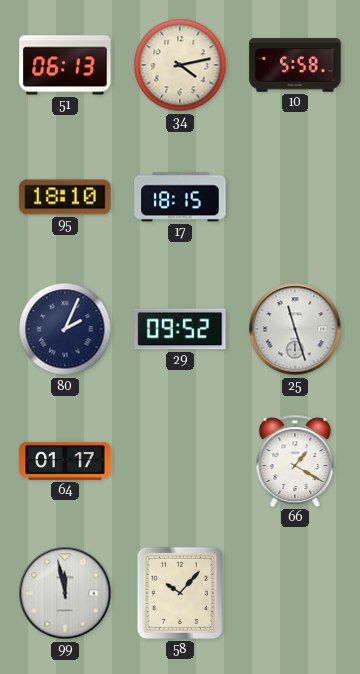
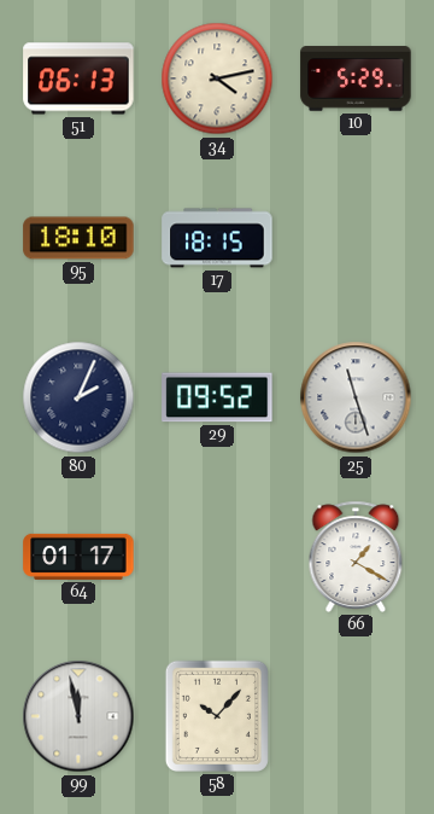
10: 5:58 -> 5:29
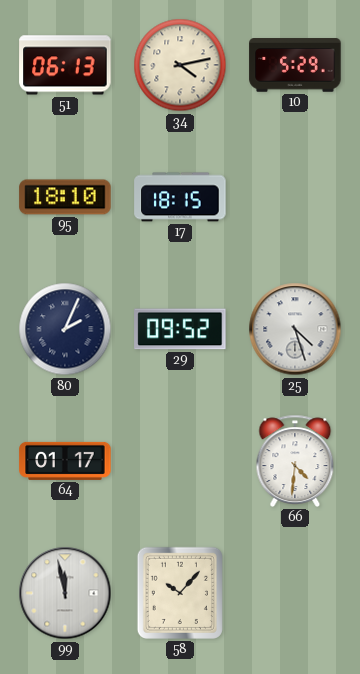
25: 11:27 -> 4:27
66: 1:20 -> 4:31
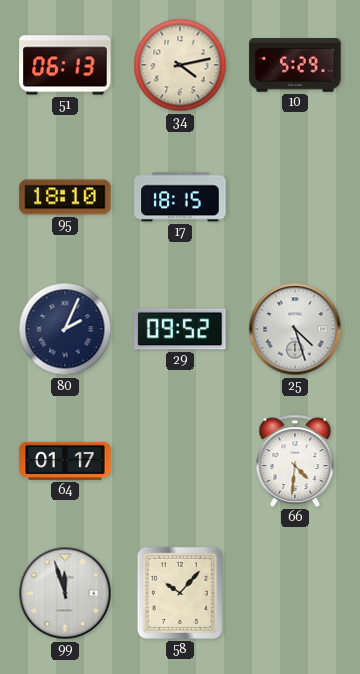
99: 11:58 -> 11:57
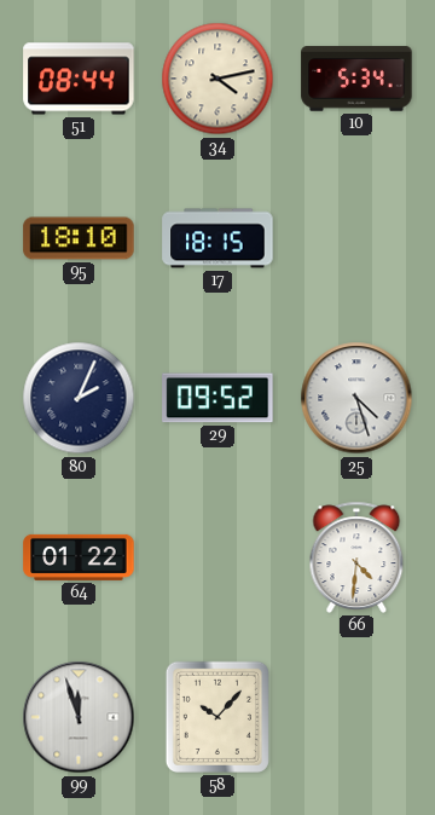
51: 06:13 -> 08:44
10: 5:29 -> 5:34
64: 01:17 -> 01:22
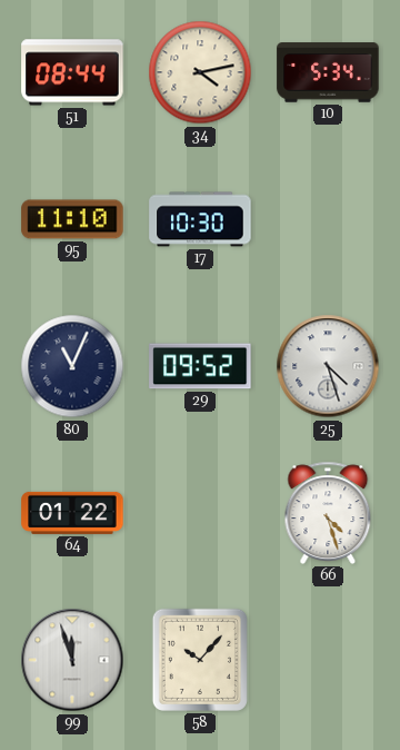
95: 18:10 -> 11:10
17: 18:15 -> 10:30
80: 2:04 -> 11:04
66: 4:31 -> 4:27
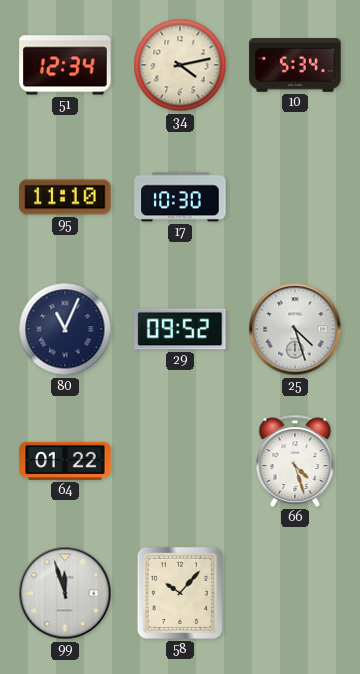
51: 08:44 -> 12:34
